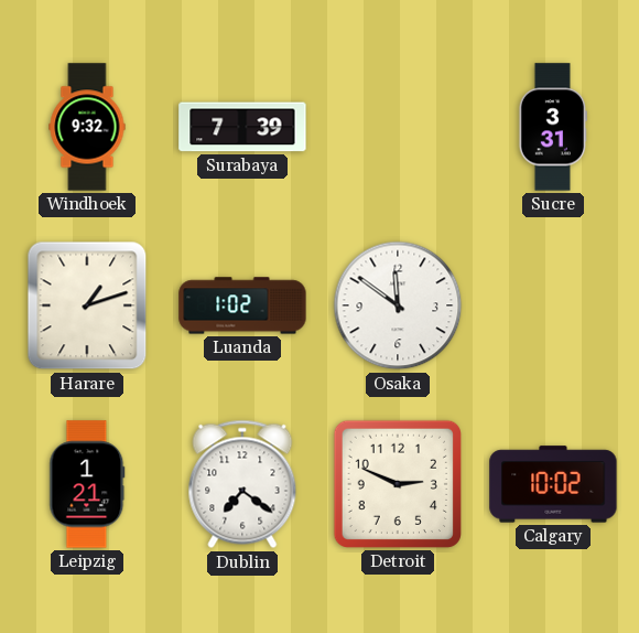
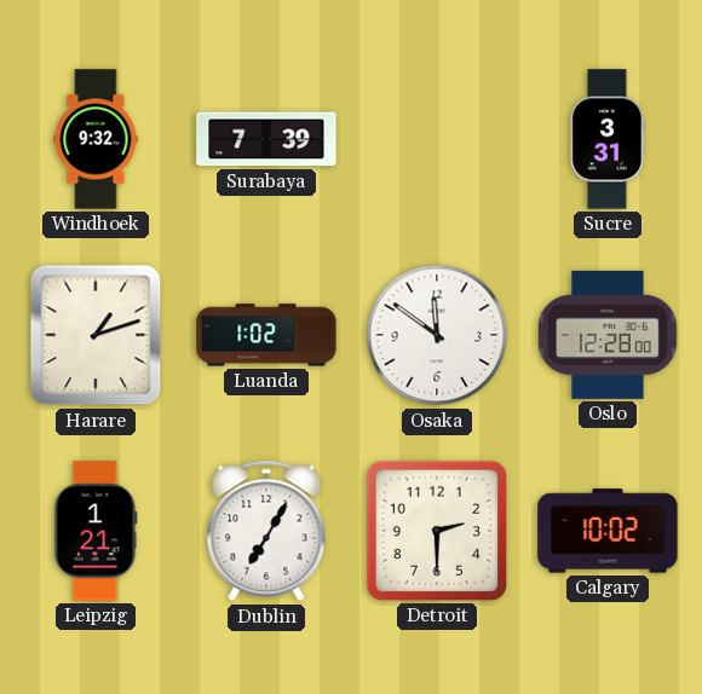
Oslo: none -> 12:28
Dublin: 7:21 -> 7:05
Detroit: 2:49 -> 2:30
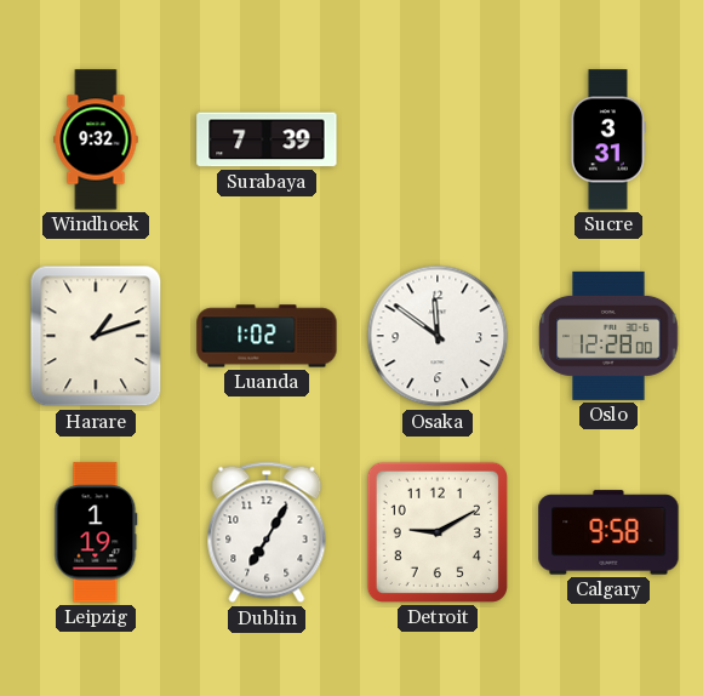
Leipzig: 1:21 -> 1:19
Detroit: 2:30 -> 9:10
Calgary: 10:02 -> 9:58
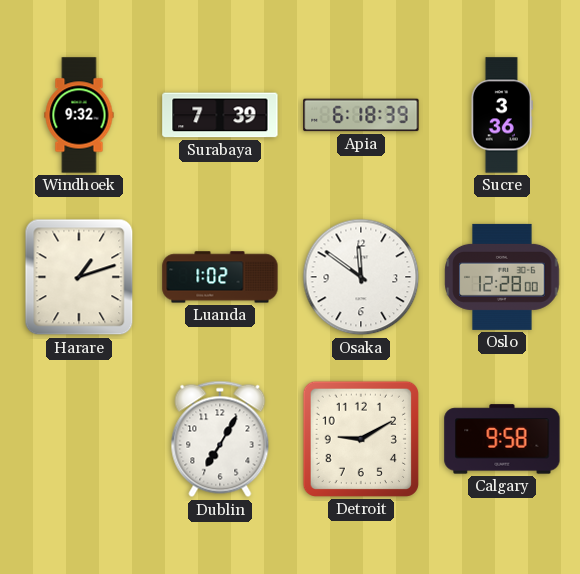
Apia: none -> 6:18
Sucre: 3:31 -> 3:36
Leipzig: 1:19 -> none
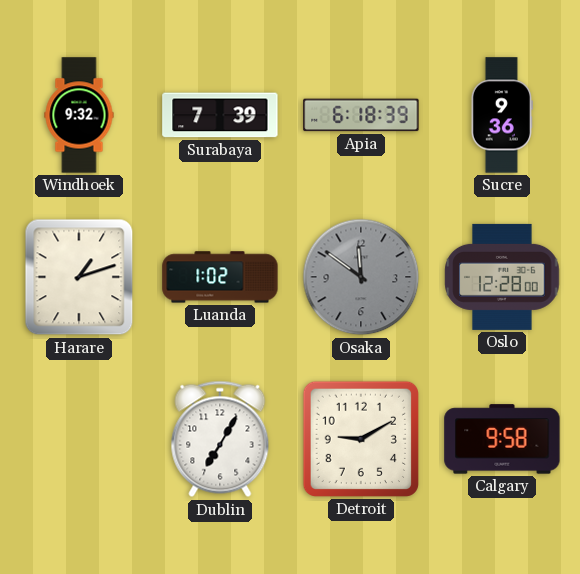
Sucre: 3:36 -> 9:36
Osaka dial: white -> grey
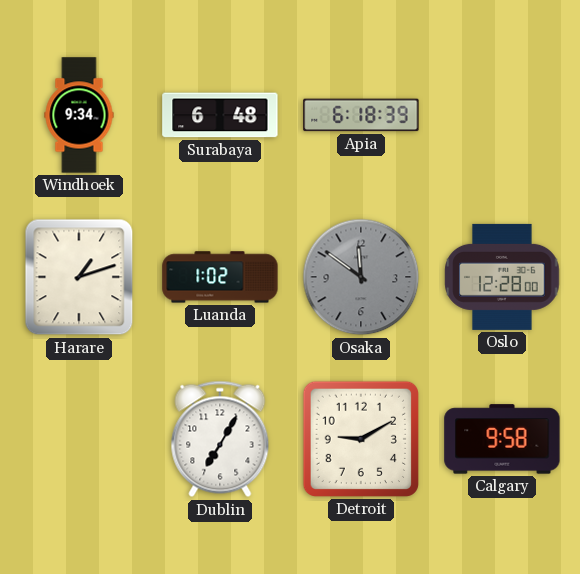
Windhoek: 9:32 -> 9:34
Surabaya: 7:39 -> 6:48
Sucre: 9:36 -> none
